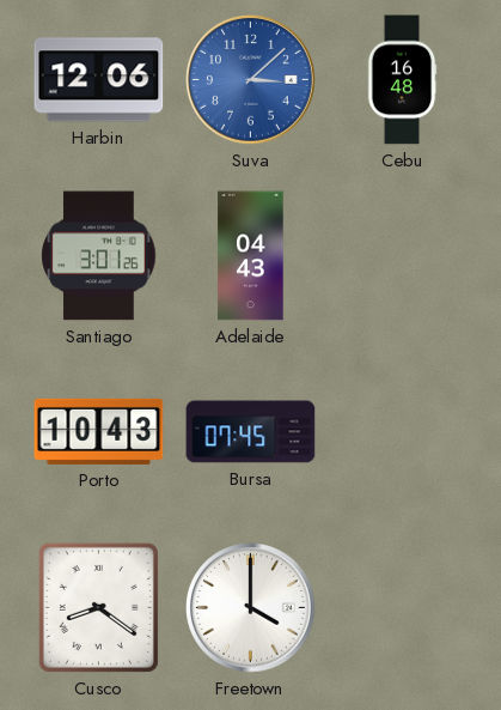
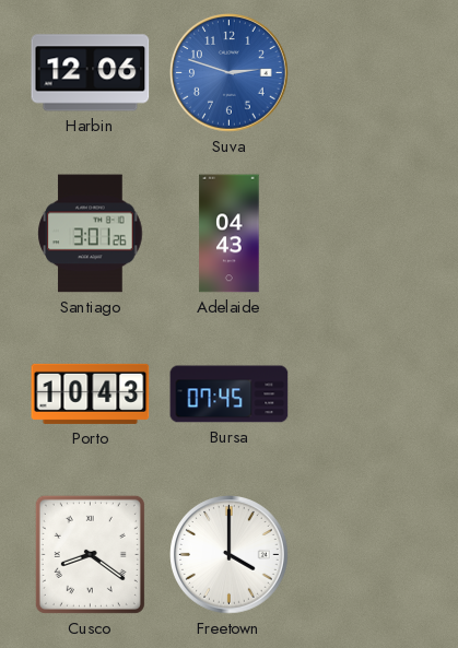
Suva: 3:08 -> 2:48
Cebu: 16:48 -> none
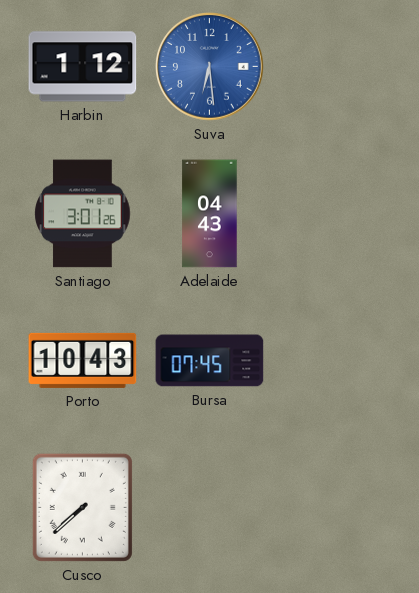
Harbin: 12:06 -> 1:12
Suva: 2:48 -> 6:29
Cusco: 8:21 -> 7:38
Freetown: 4:00 -> none
